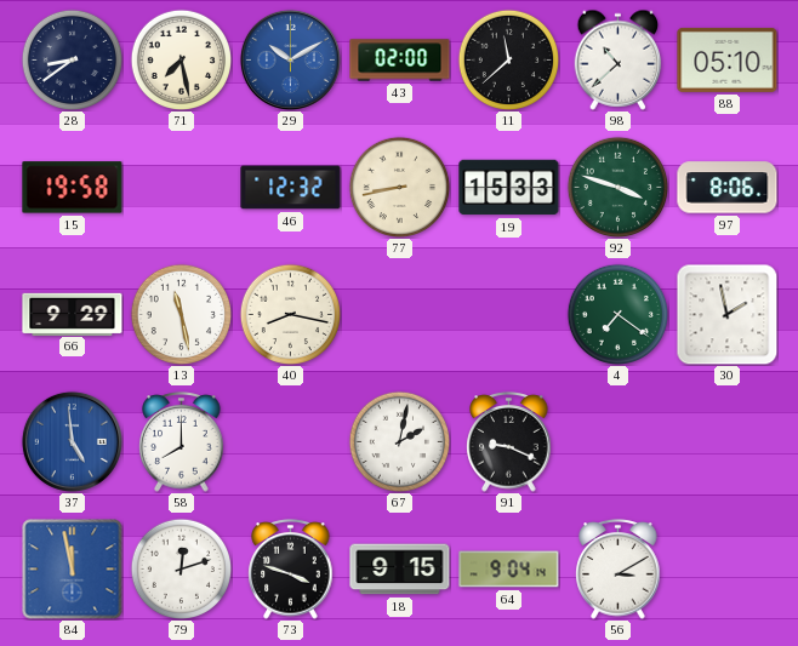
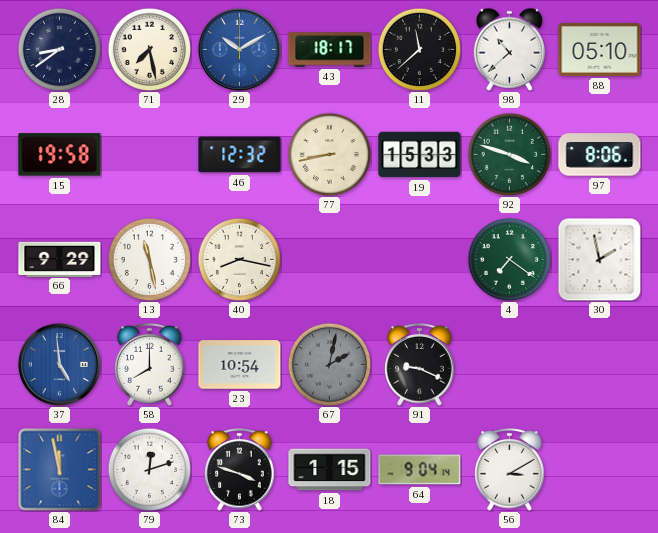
43: 02:00 -> 18:17
23: none -> 10:54
67 dial: white -> grey
18: 9:15 -> 1:15
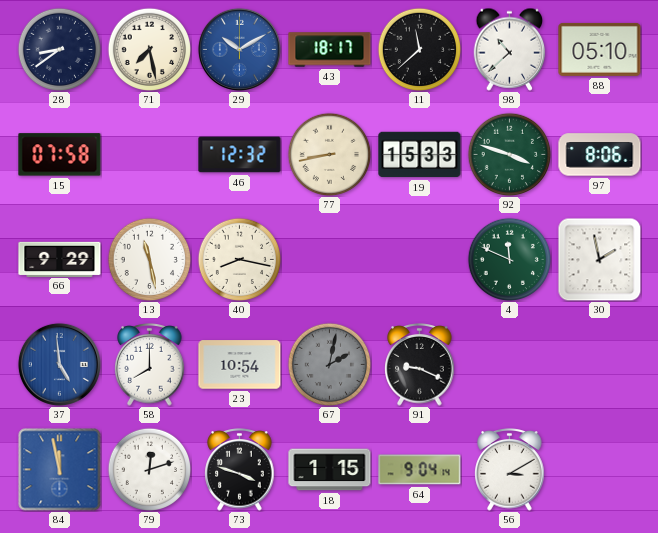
15: 19:58 -> 07:58
4: 7:21 -> 11:49
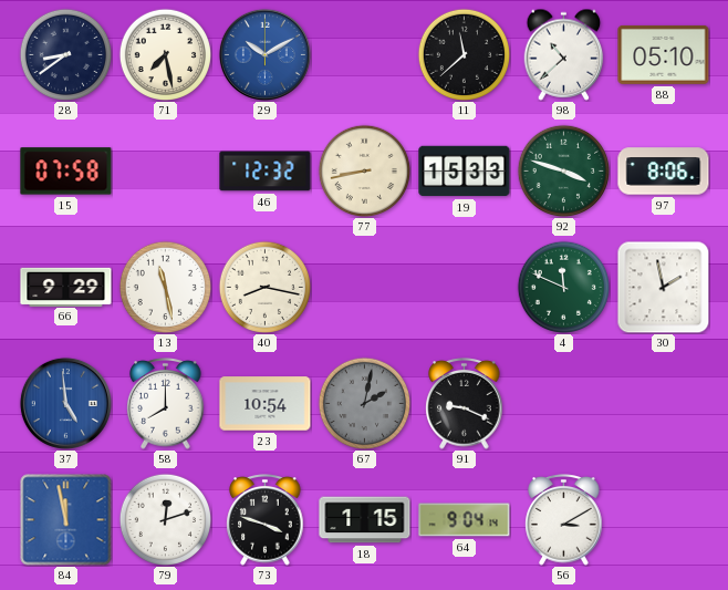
43: 18:17 -> none
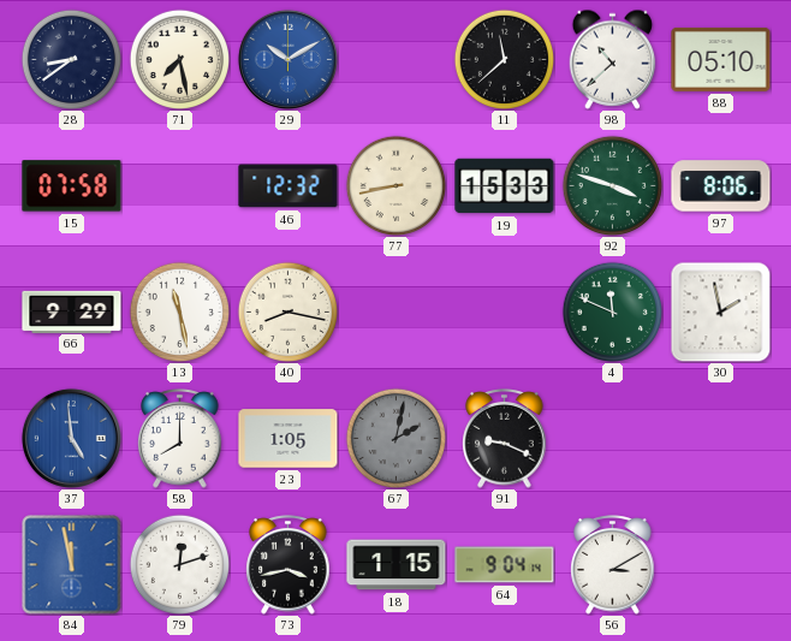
23: 10:54 -> 1:05
73: 3:48 -> 3:43
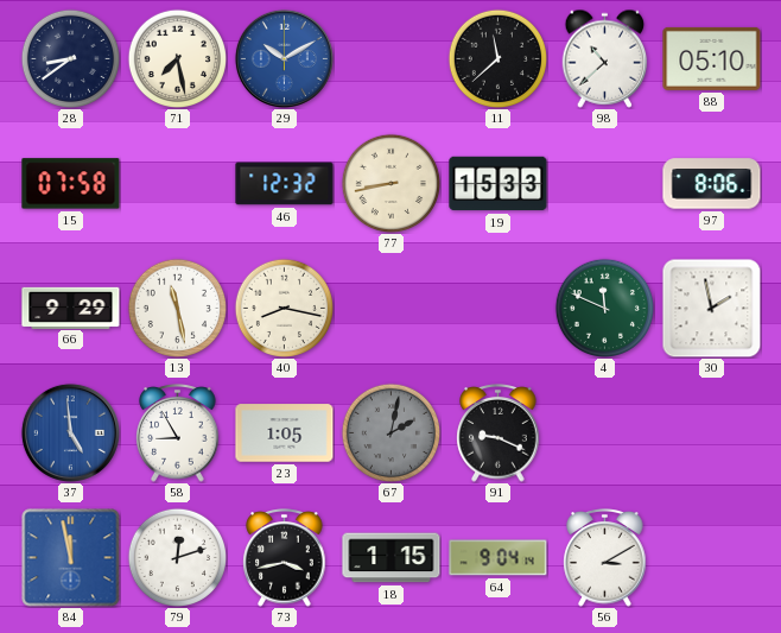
92: 3:48 -> none
58: 8:00 -> 8:55
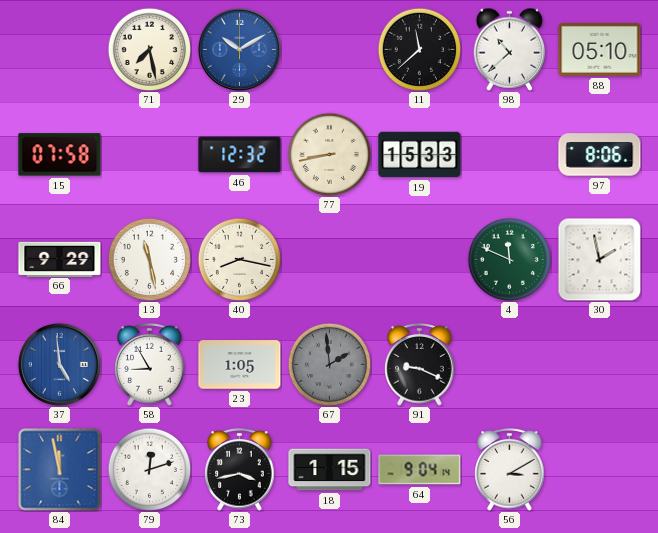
28: 8:39 -> none
67: 2:02 -> 1:59
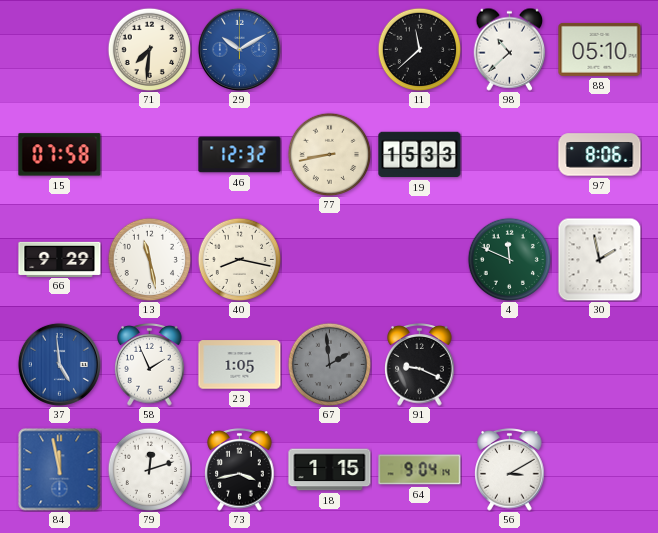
71: 7:28 -> 7:31
58: 8:55 -> 1:56
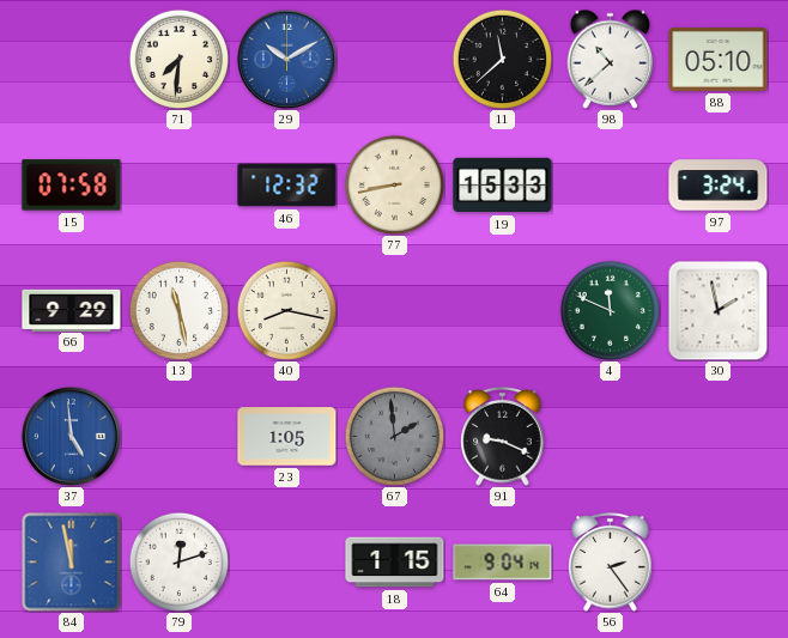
97: 8:06 -> 3:24
58: 1:56 -> none
73: 3:43 -> none
56: 3:10 -> 2:24
